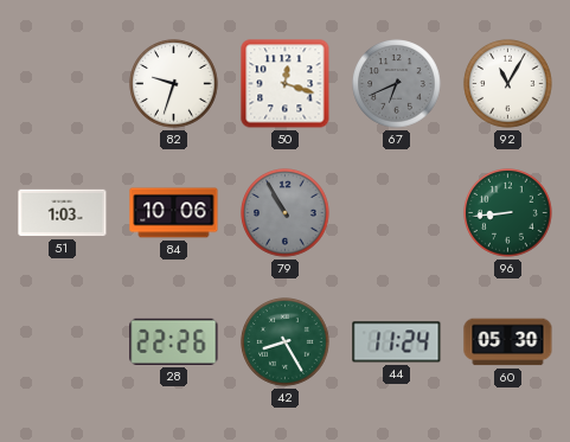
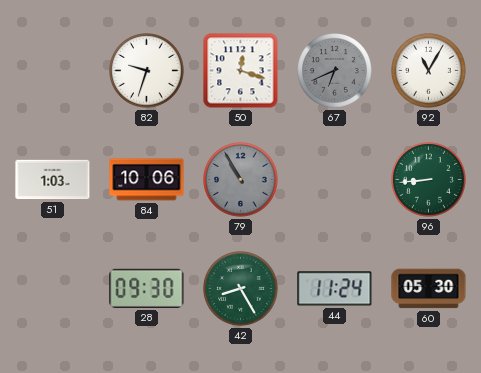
28: 22:26 -> 09:30
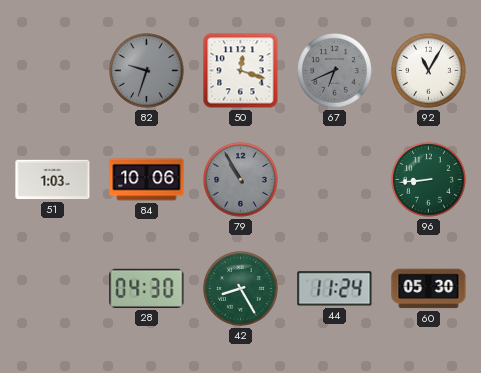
82 dial: white -> grey
28: 09:30 -> 04:30
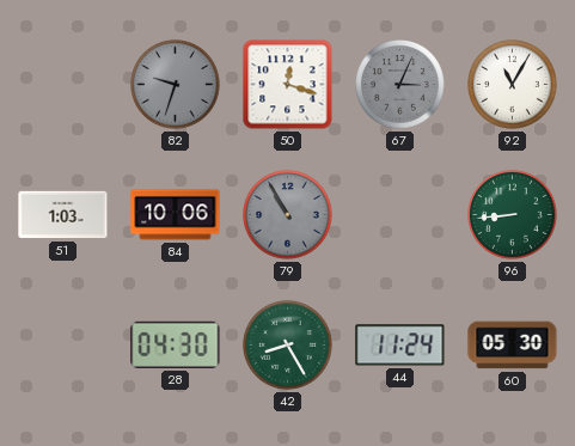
67: 6:41 -> 3:04
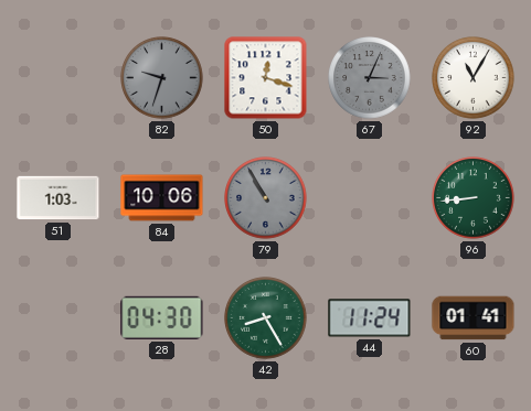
60: 05:30 -> 01:41
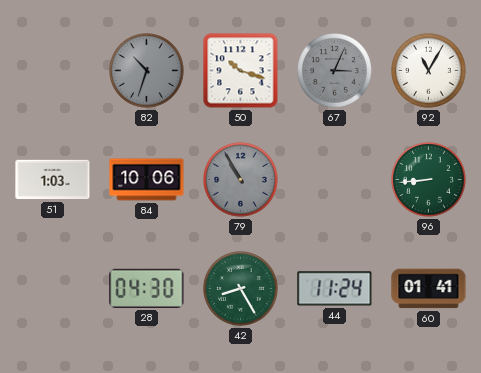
82: 9:33 -> 10:33
50: 12:18 -> 10:18
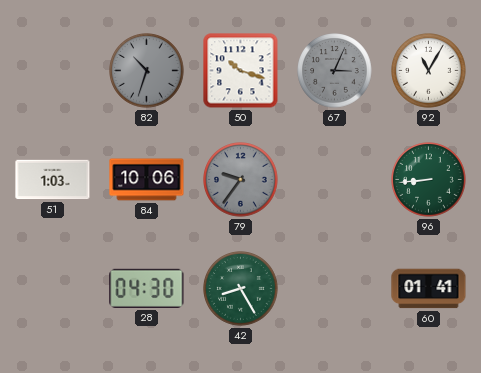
79: 10:55 -> 9:36
44: 11:24 -> none
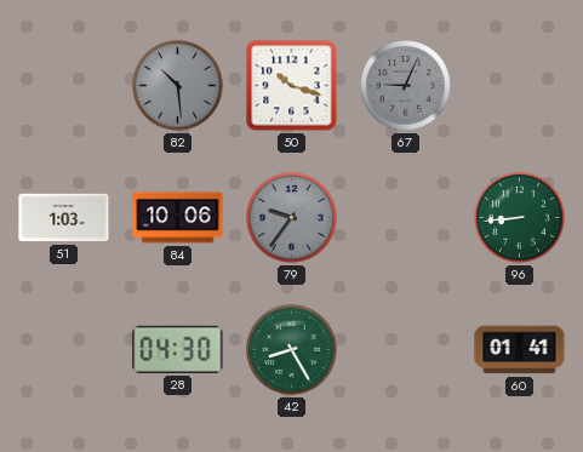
82: 10:33 -> 10:29
67: 3:04 -> 9:04
92: 11:05 -> none
